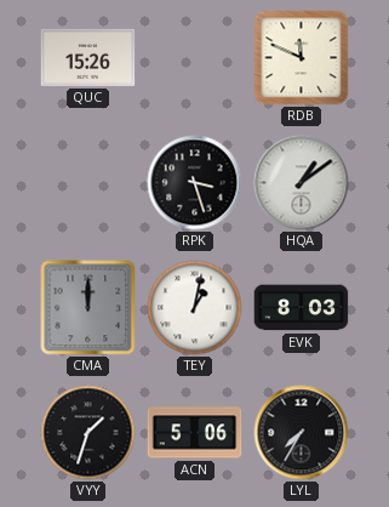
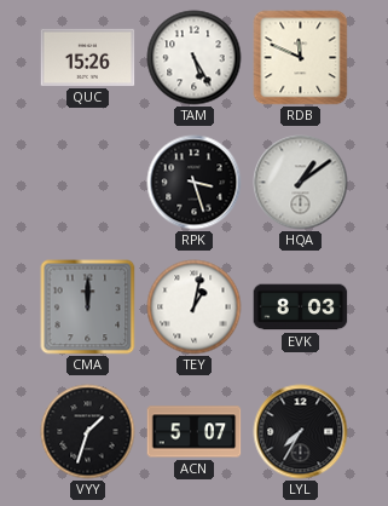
TAM: none -> 5:25
ACN: 5:06 -> 5:07
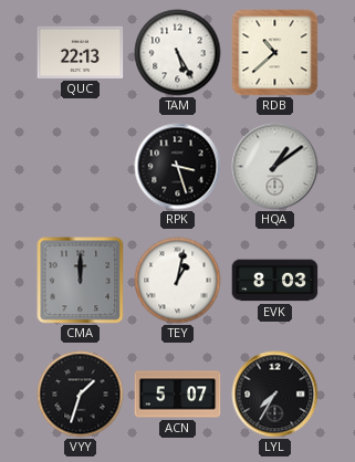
QUC: 15:26 -> 22:13
RDB: 11:49 -> 10:38
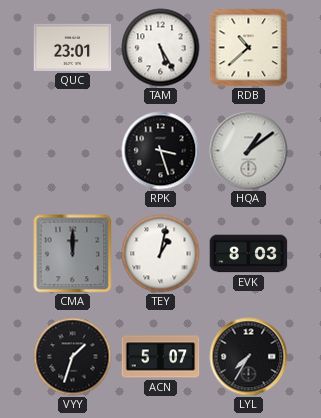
QUC: 22:13 -> 23:01
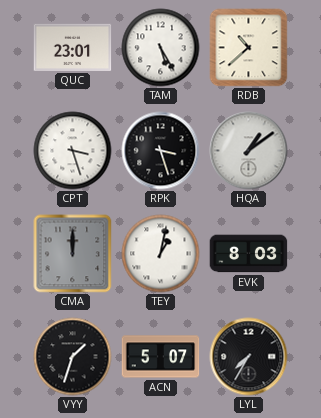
CPT: none -> 3:27
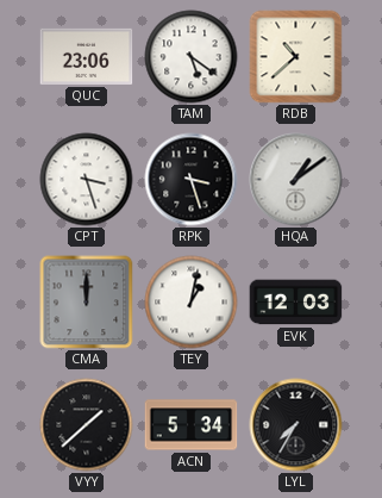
QUC: 23:01 -> 23:06
TAM: 5:25 -> 5:21
EVK: 8:03 -> 12:03
VYY: 1:33 -> 1:38
ACN: 5:07 -> 5:34
